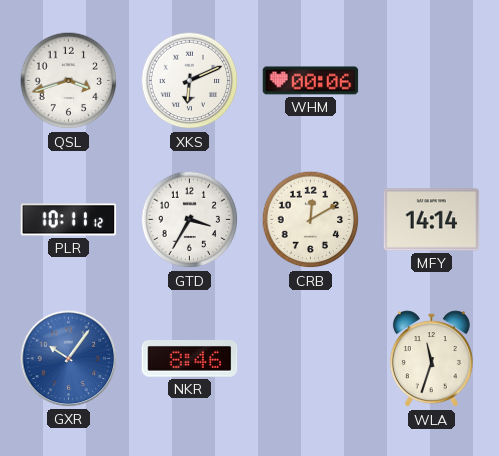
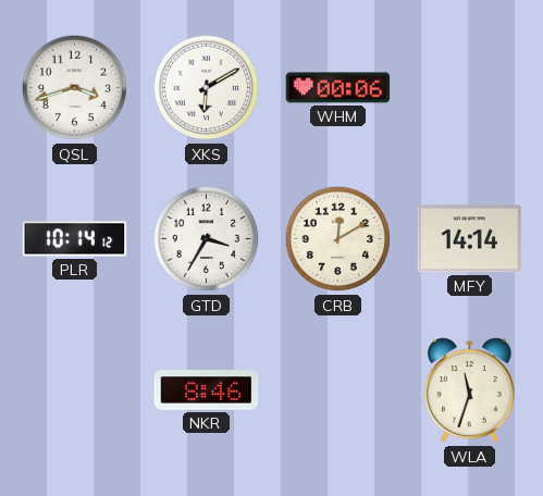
XKS: 6:11 -> 6:10
PLR: 10:11 -> 10:14
GXR: 10:06 -> none
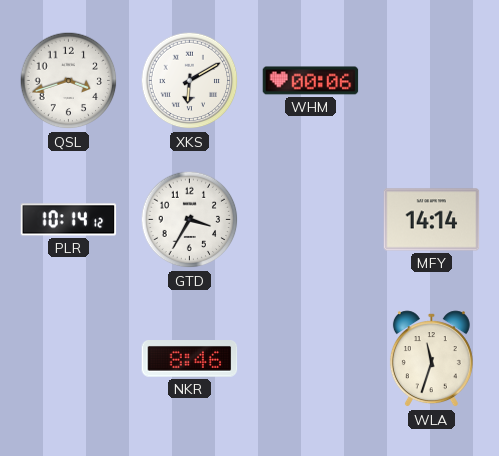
CRB: 12:10 -> none
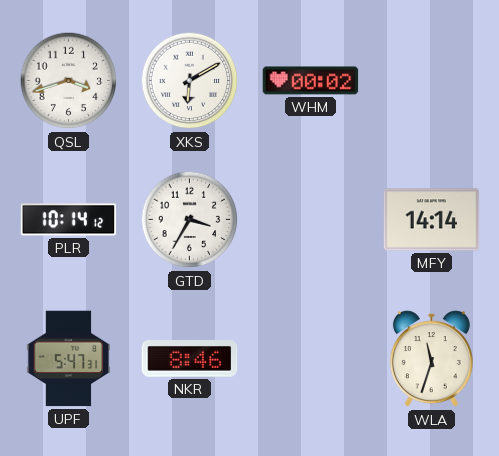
WHM: 00:06 -> 00:02
UPF: none -> 5:47
